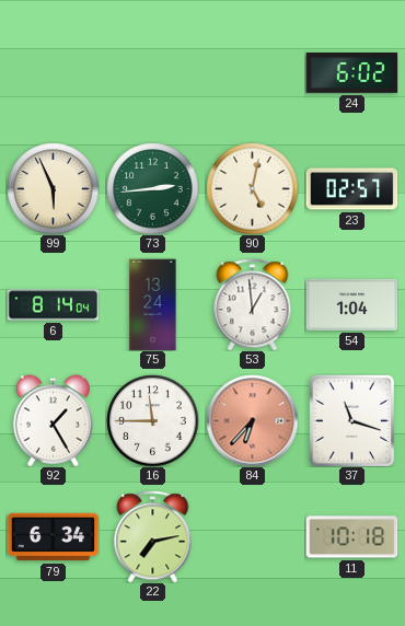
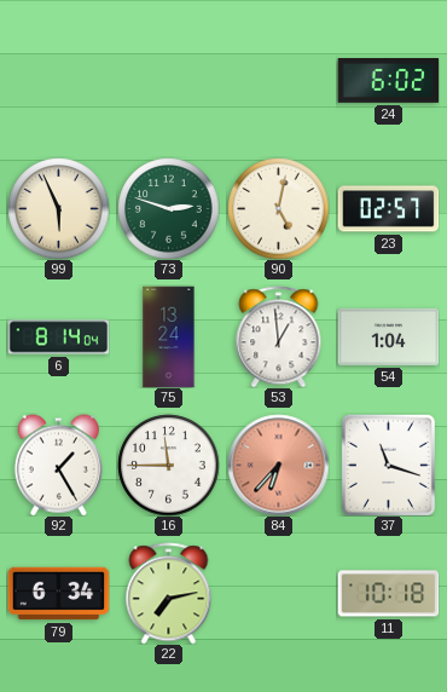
73: 2:44 -> 2:48
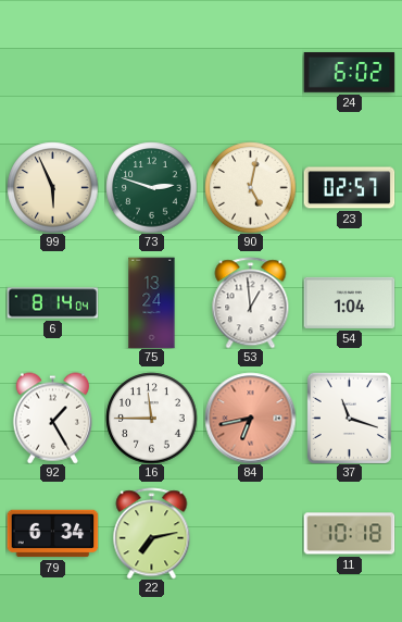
84: 6:37 -> 6:43
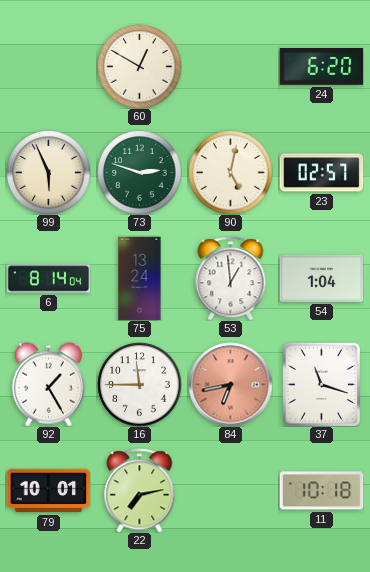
60: none -> 12:50
24: 6:02 -> 6:20
79: 6:34 -> 10:01
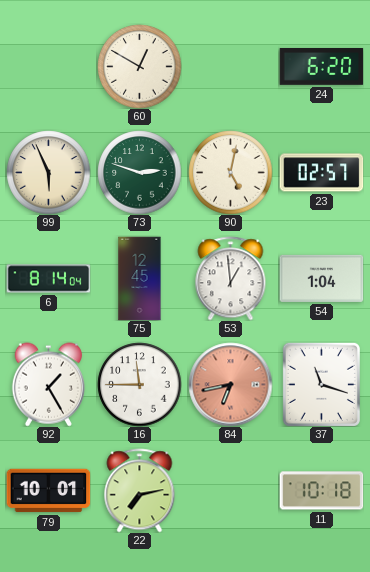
75: 13:24 -> 12:45
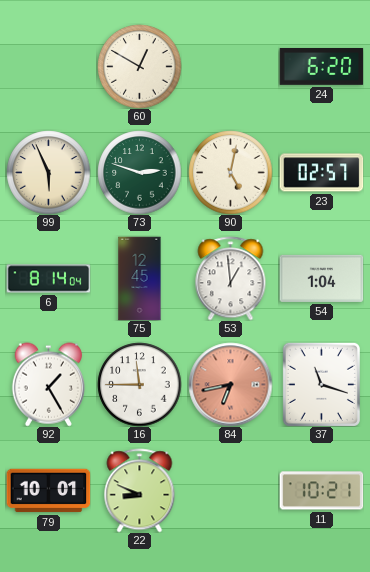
22: 7:13 -> 8:49
11: 10:18 -> 10:21
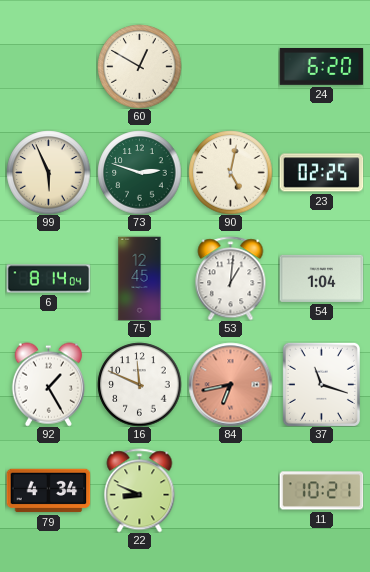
23: 02:57 -> 02:25
53: 12:59 -> 1:01
16: 11:45 -> 11:49
79: 10:01 -> 4:34
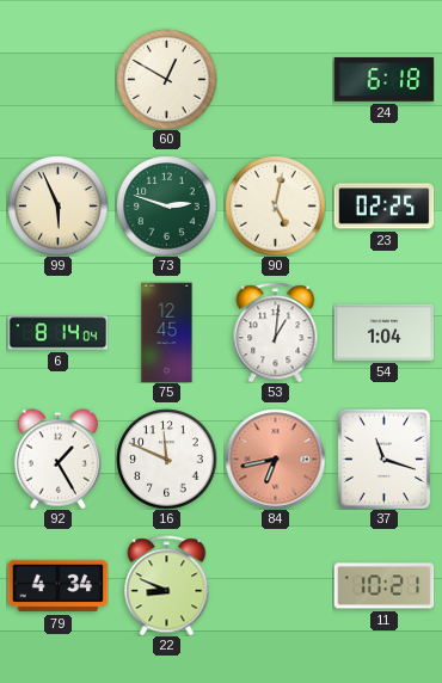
24: 6:20 -> 6:18
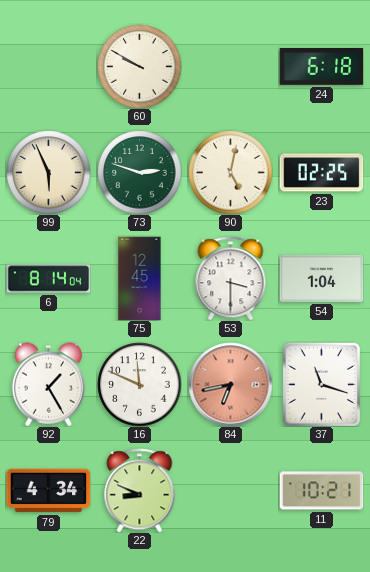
60: 12:50 -> 9:50
53: 1:01 -> 3:30
